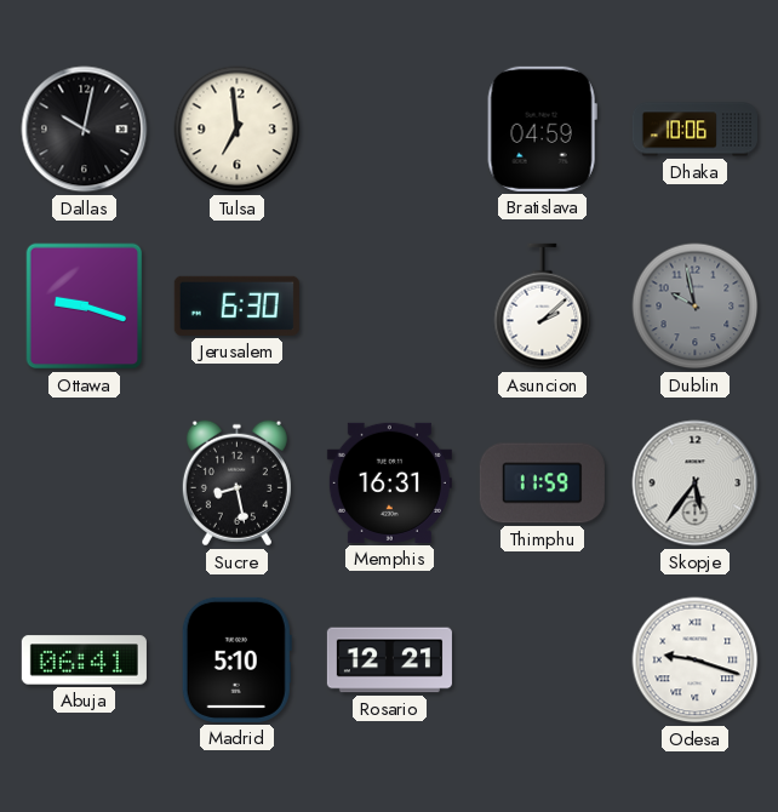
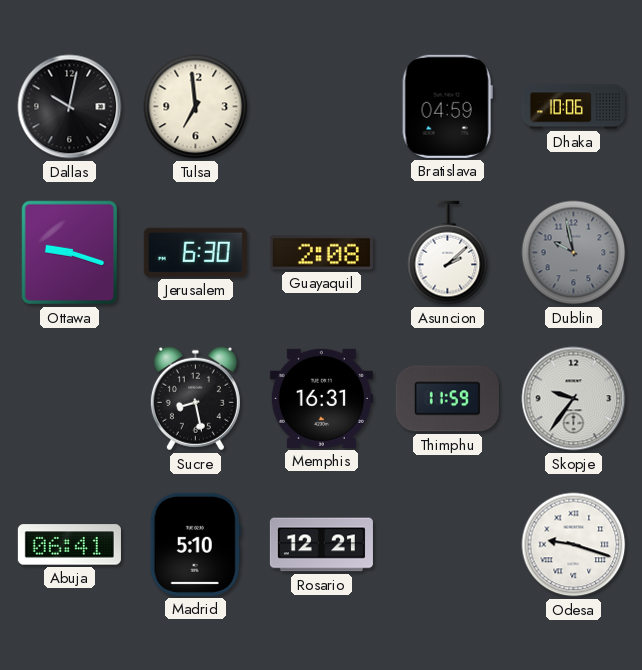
Guayaquil: none -> 2:08
Skopje: 5:36 -> 9:36
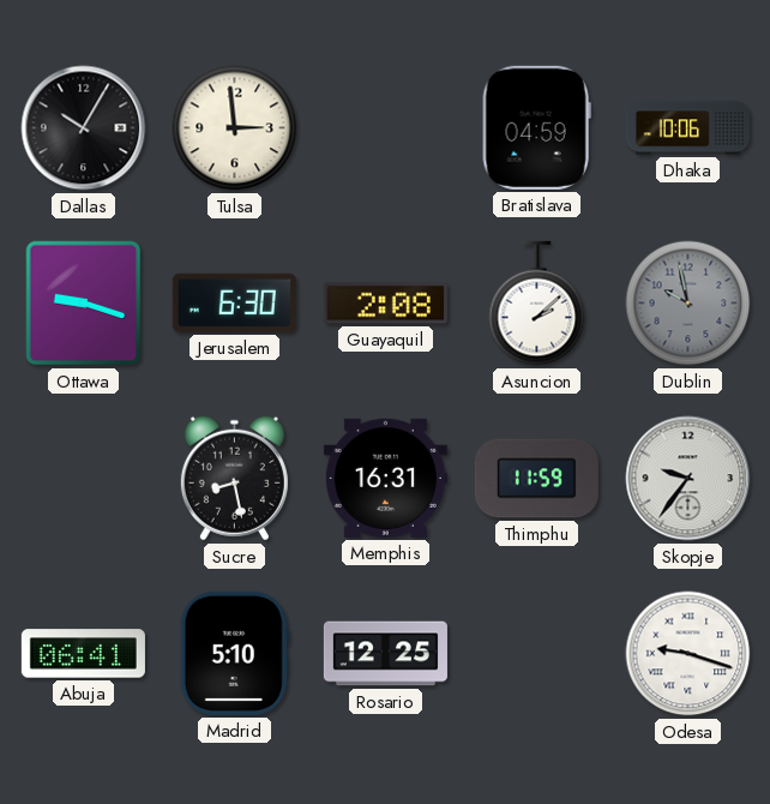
Dallas: 10:02 -> 10:05
Tulsa: 6:59 -> 2:59
Rosario: 12:21 -> 12:25
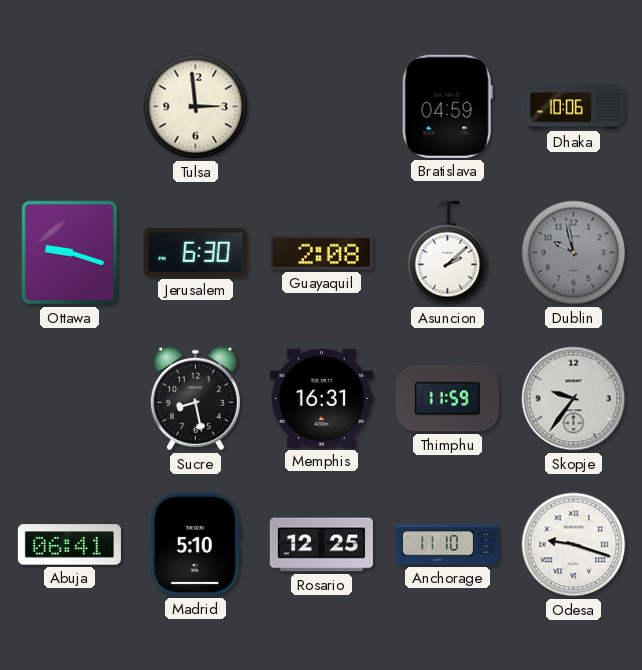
Dallas: 10:05 -> none
Anchorage: none -> 11:10
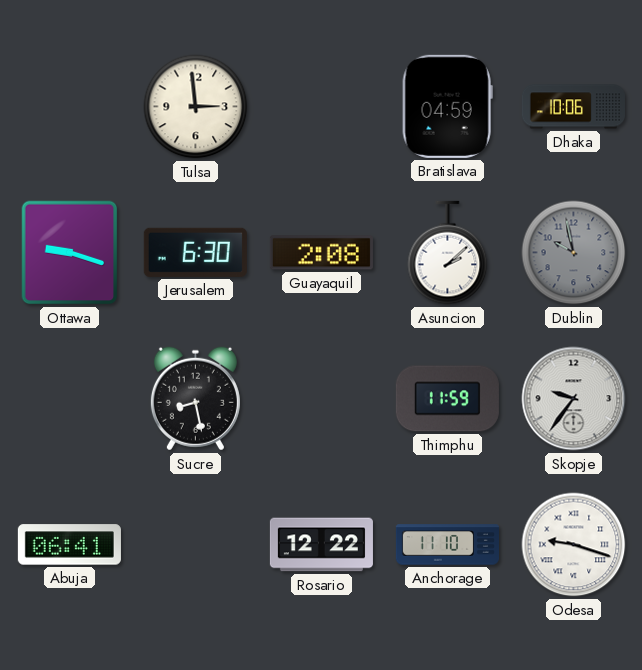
Memphis: 16:31 -> none
Madrid: 5:10 -> none
Rosario: 12:25 -> 12:22
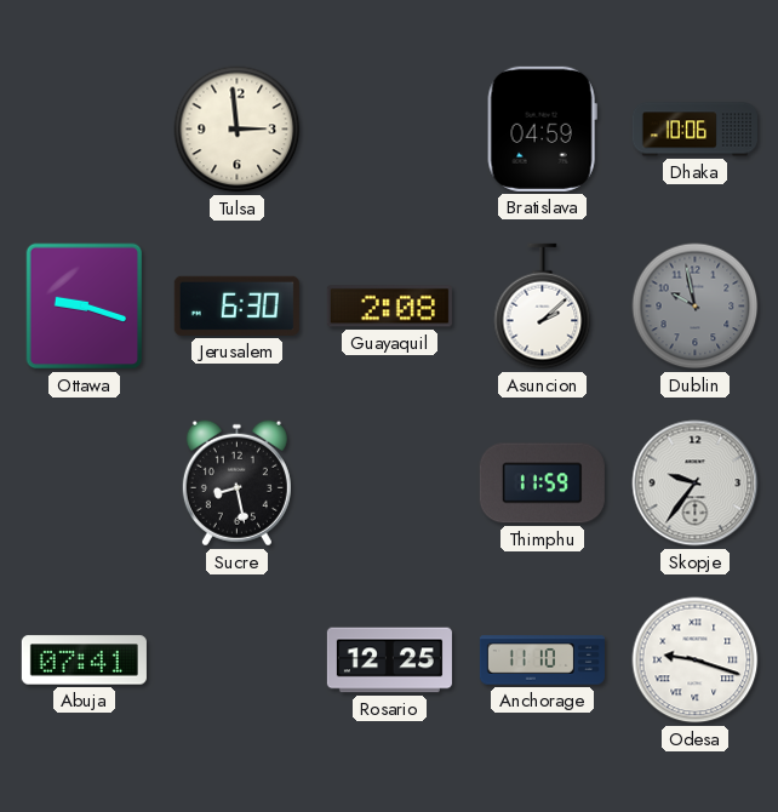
Abuja: 06:41 -> 07:41
Rosario: 12:22 -> 12:25
